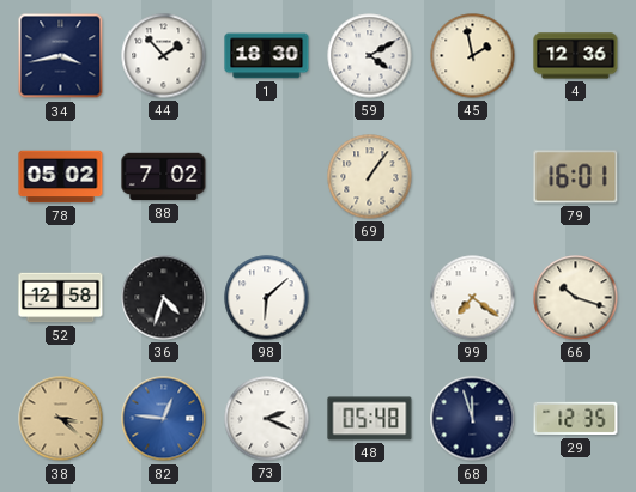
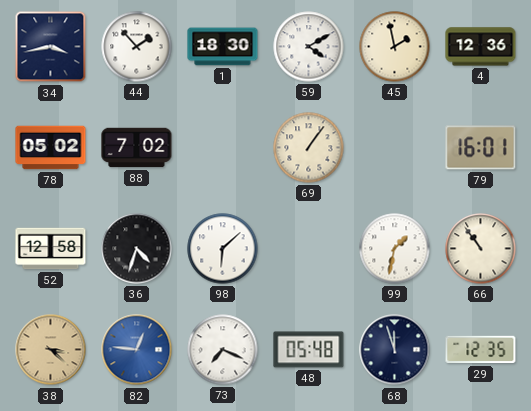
99: 7:21 -> 1:32
66: 10:18 -> 10:54
73: 2:19 -> 7:19
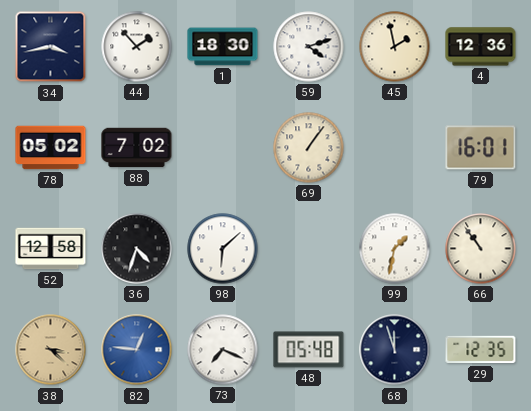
59: 4:10 -> 4:12
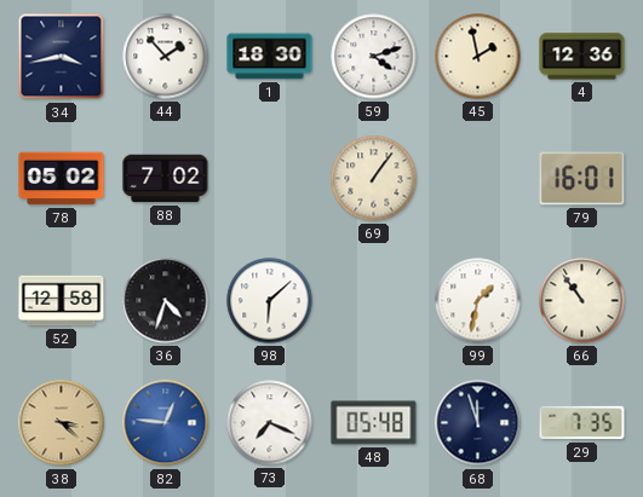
29: 12:35 -> 7:35
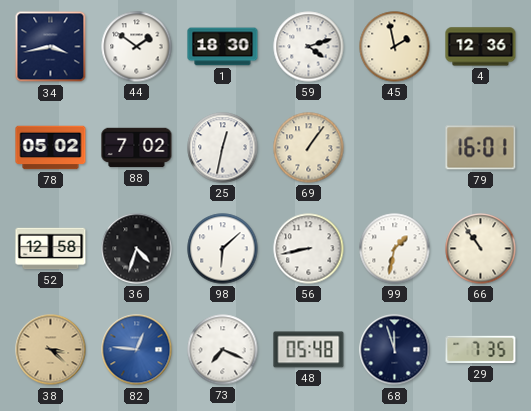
44: 1:53 -> 1:51
25: none -> 12:32
56: none -> 8:43
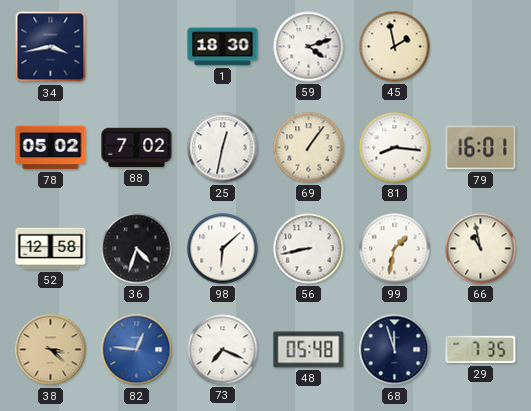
44: 1:51 -> none
4: 12:36 -> none
81: none -> 8:16
66: 10:54 -> 10:58
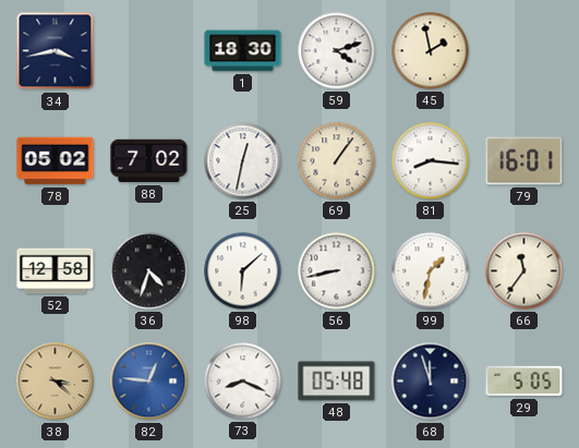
66: 10:58 -> 11:36
73: 7:19 -> 8:19
29: 7:35 -> 5:05
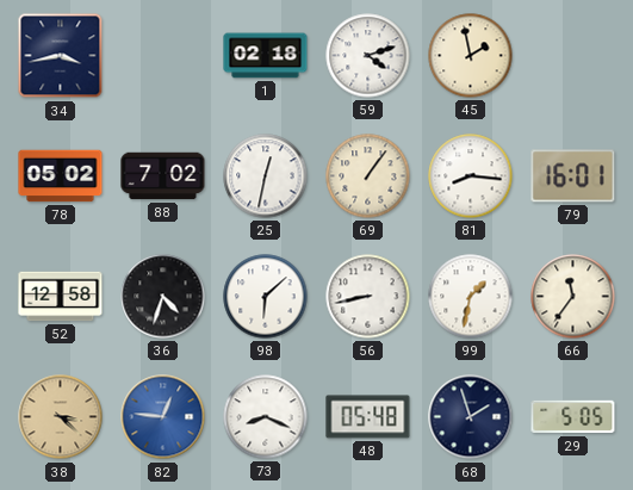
1: 18:30 -> 02:18
68: 11:57 -> 1:57
